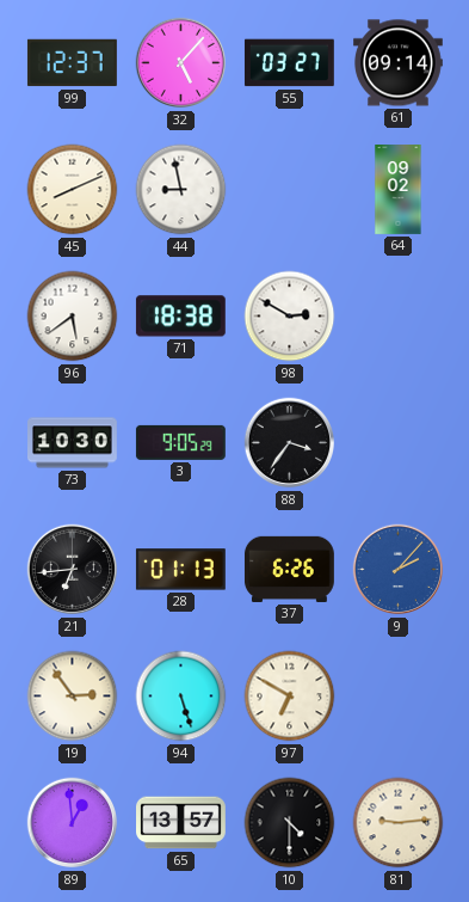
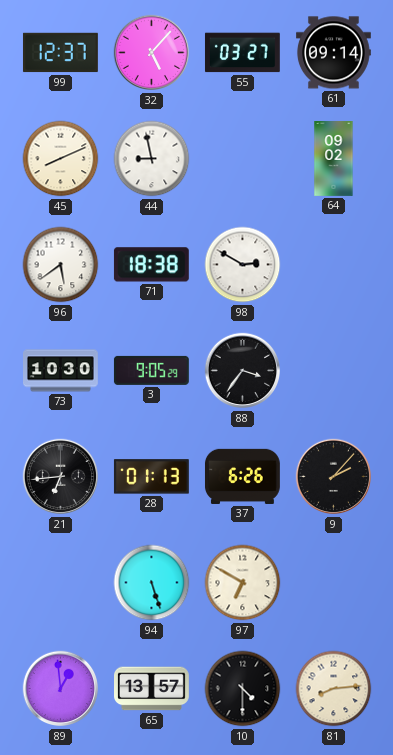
9 dial: blue -> black
19: 2:54 -> none
81: 9:14 -> 8:14
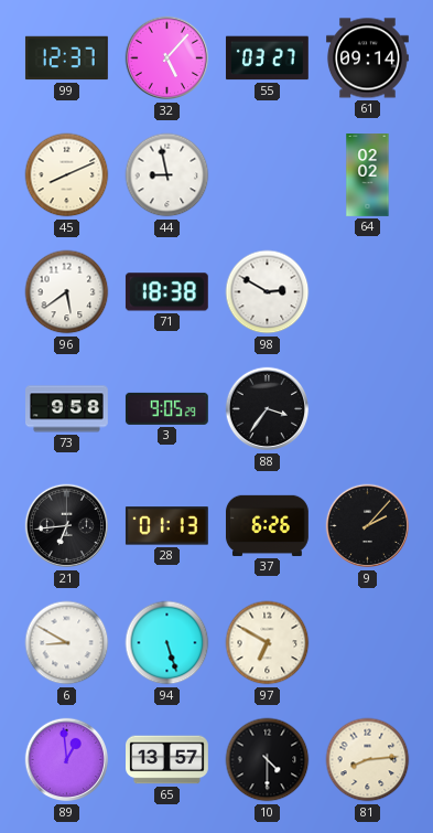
64: 09:02 -> 02:02
73: 10:30 -> 9:58
6: none -> 8:50
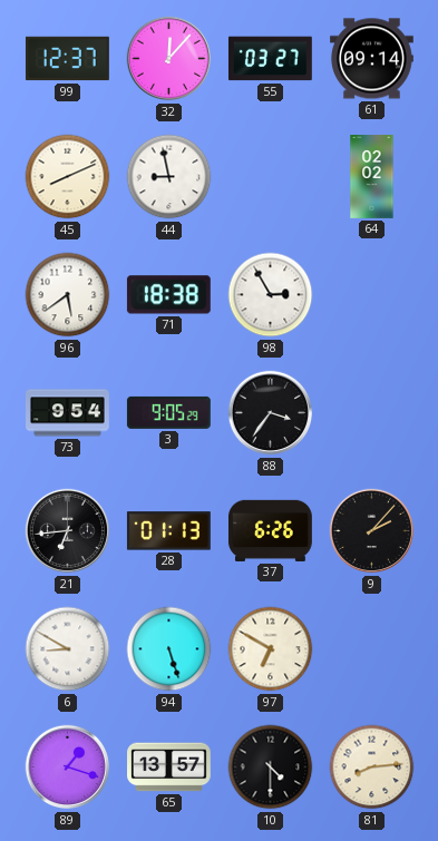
32: 5:07 -> 12:07
98: 2:50 -> 2:55
73: 9:58 -> 9:54
89: 12:59 -> 1:18
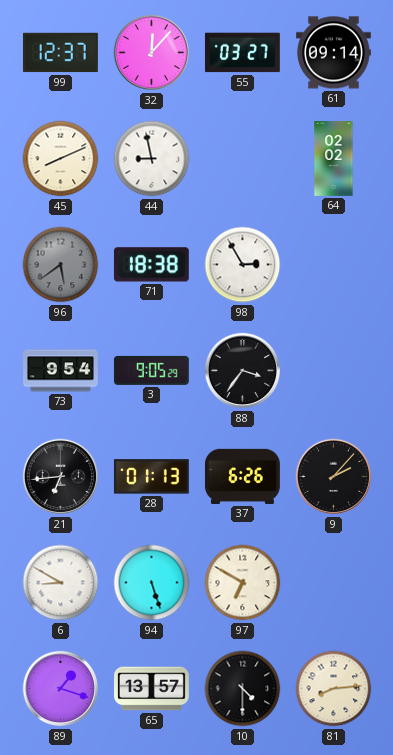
96 dial: white -> grey
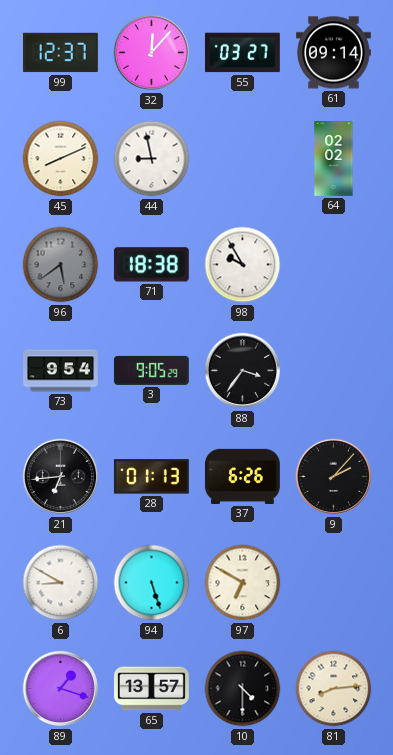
98: 2:55 -> 9:55
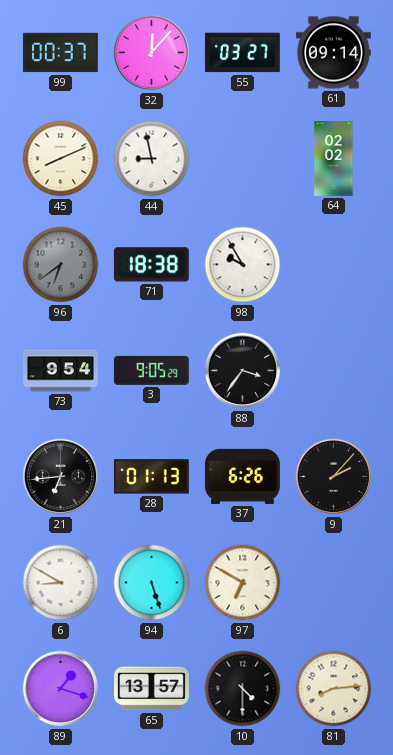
99: 12:37 -> 00:37
96: 5:39 -> 6:39
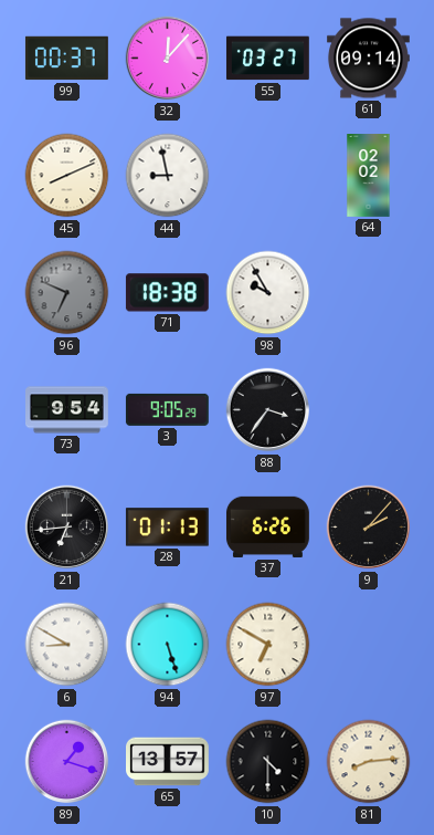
96: 6:39 -> 6:49
